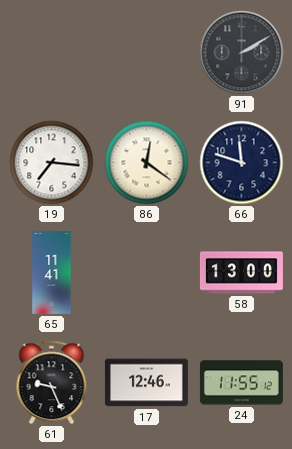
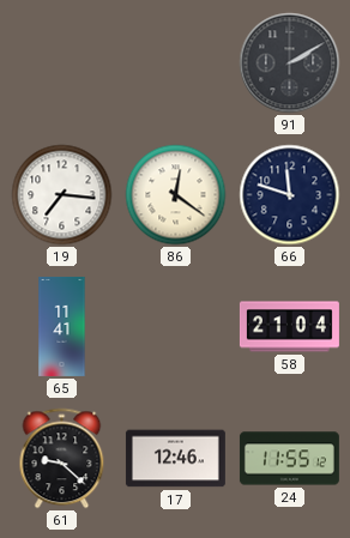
58: 13:00 -> 21:04
61: 9:26 -> 9:22
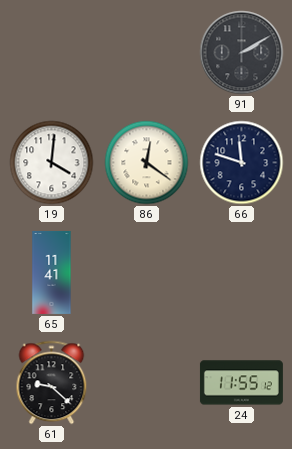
19: 7:16 -> 4:01
58: 21:04 -> none
17: 12:46 -> none
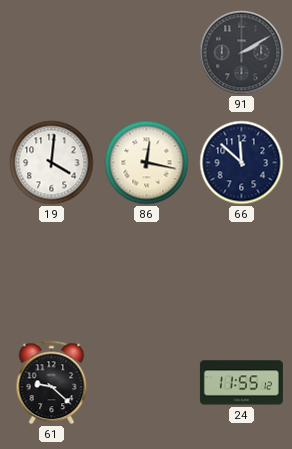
86: 12:21 -> 12:17
66: 11:48 -> 11:52
65: 11:41 -> none
